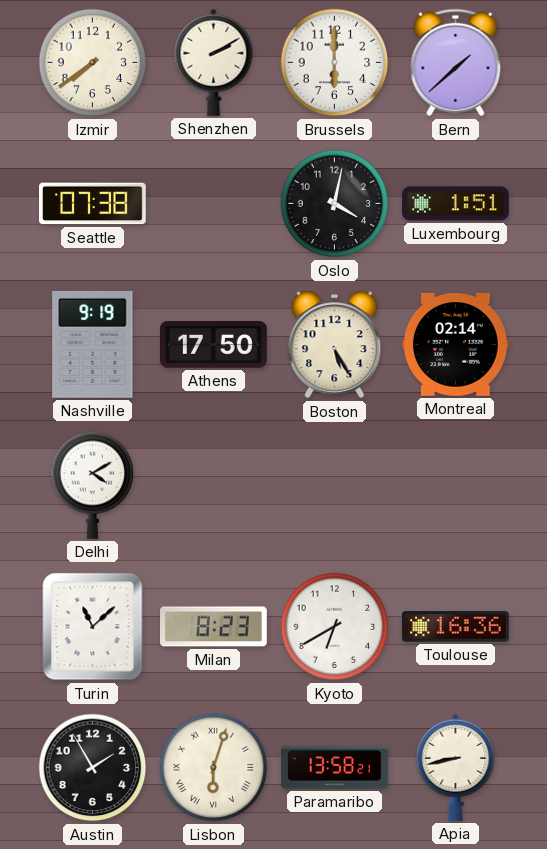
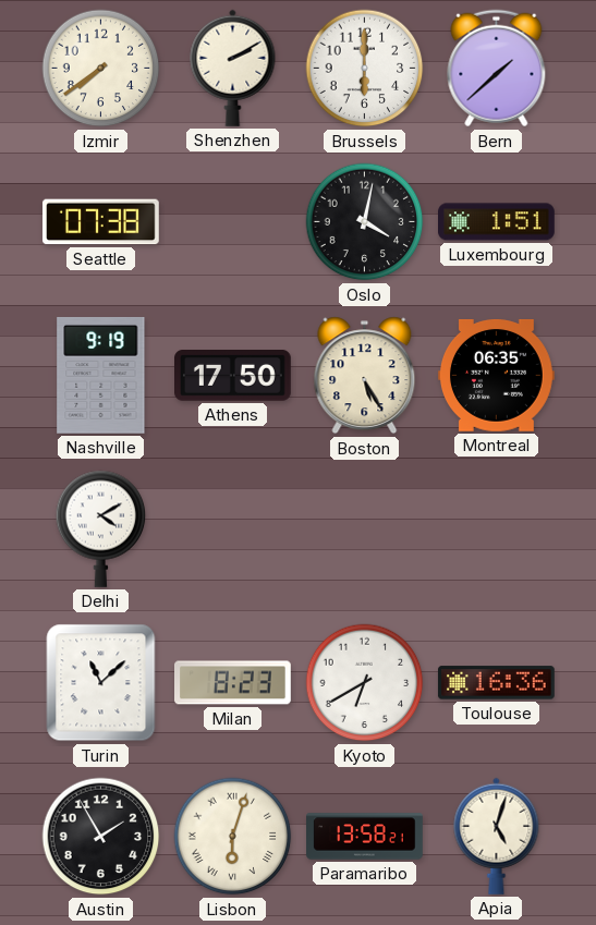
Montreal: 02:14 -> 06:35
Apia: 8:43 -> 5:03
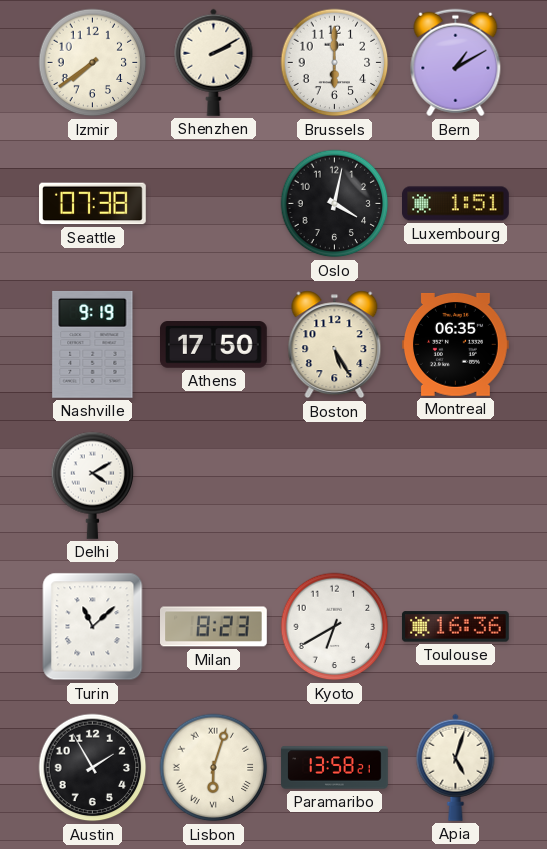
Bern: 1:38 -> 1:10
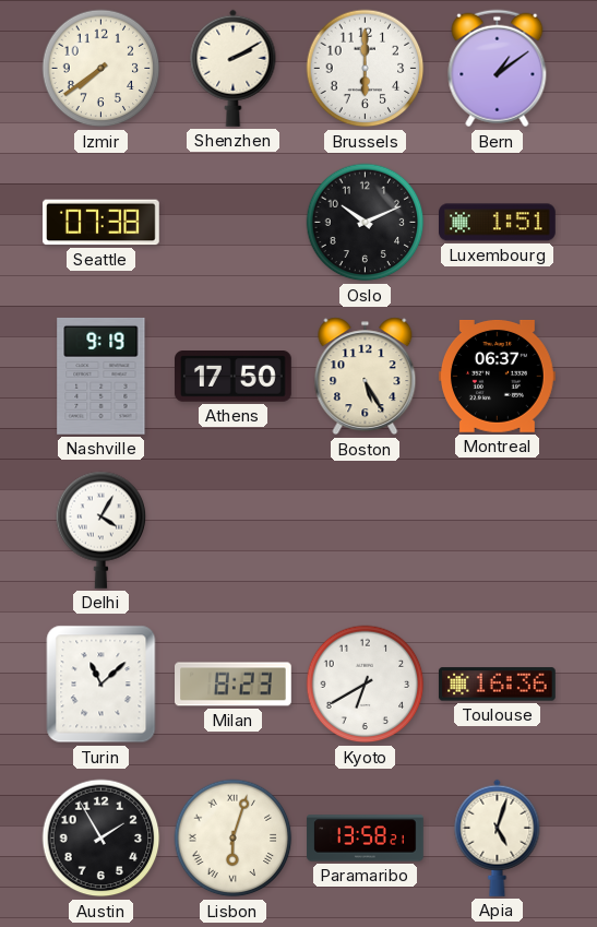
Bern: 1:10 -> 1:09
Oslo: 4:02 -> 10:11
Montreal: 06:35 -> 06:37
Delhi: 4:10 -> 4:05
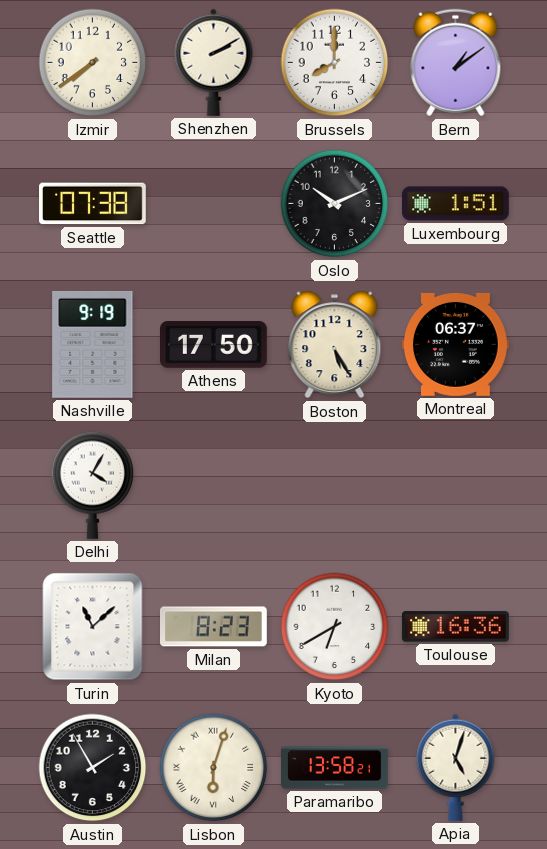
Brussels: 6:00 -> 8:00
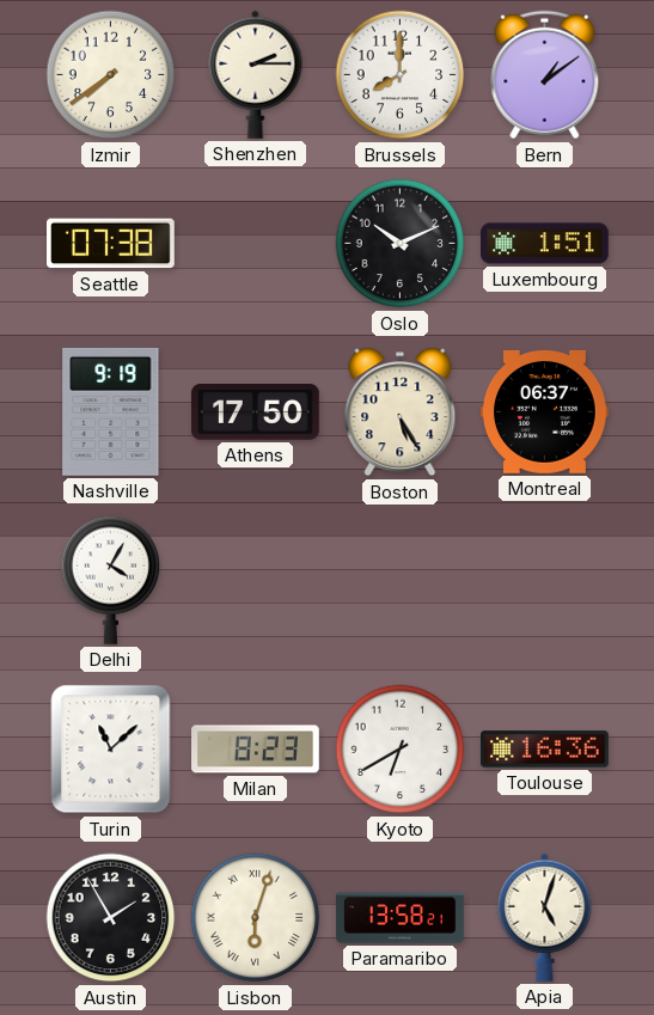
Shenzhen: 2:10 -> 2:15
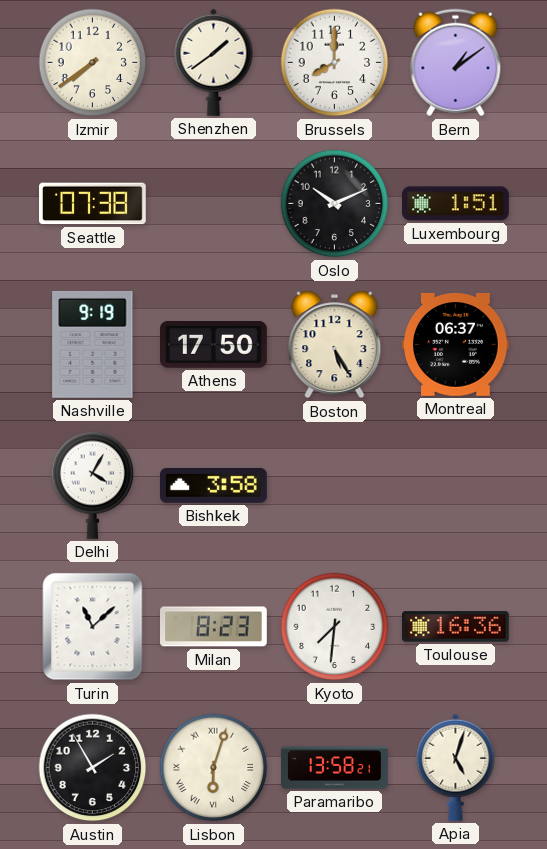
Shenzhen: 2:15 -> 1:39
Bishkek: none -> 3:58
Kyoto: 6:40 -> 7:31
